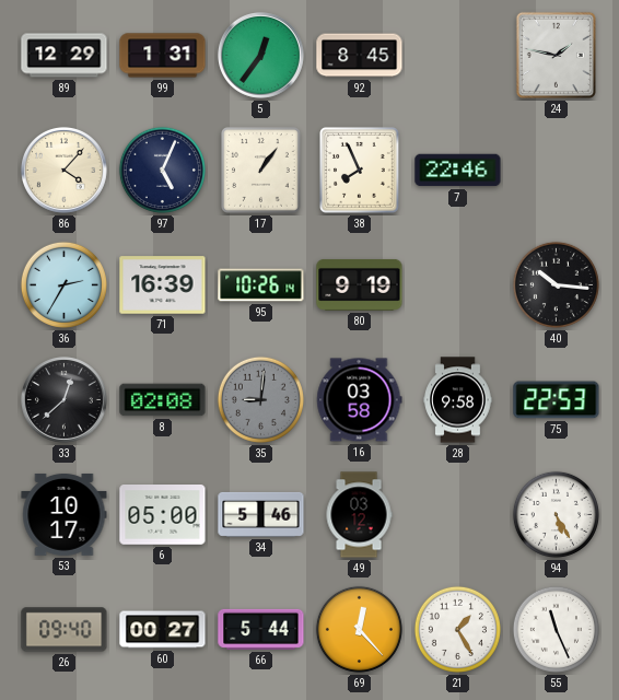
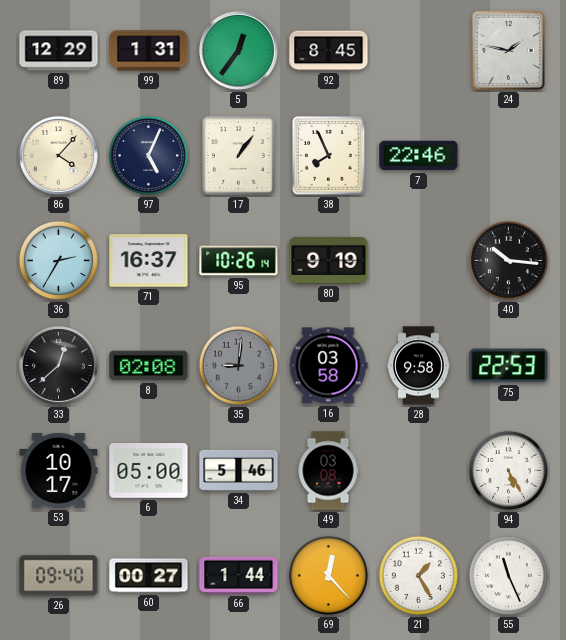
71: 16:39 -> 16:37
49: 03:12 -> 03:08
66: 5:44 -> 1:44
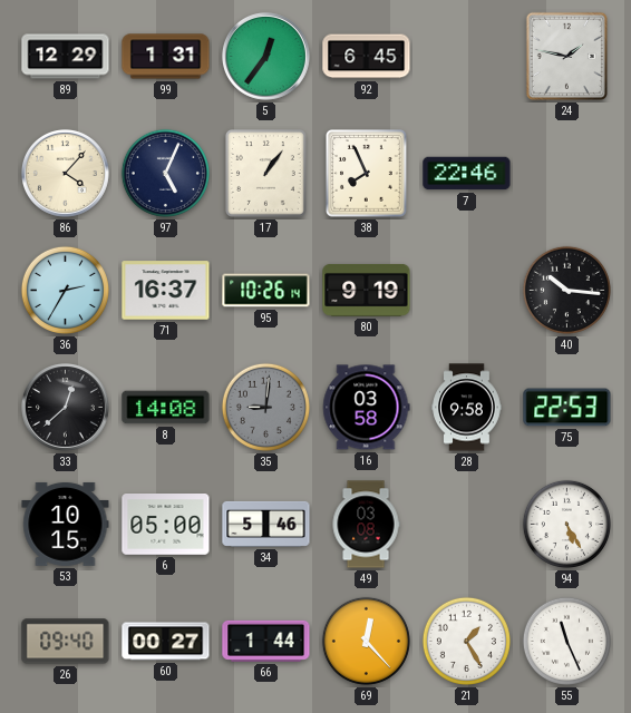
92: 8:45 -> 6:45
8: 02:08 -> 14:08
53: 10:17 -> 10:15
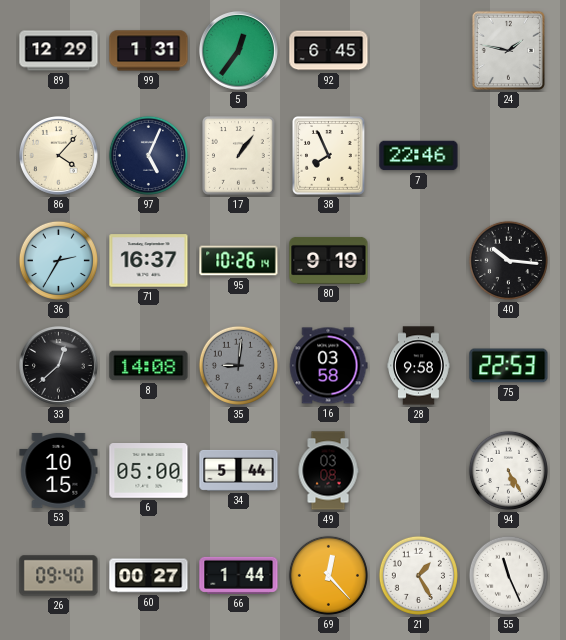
34: 5:46 -> 5:44
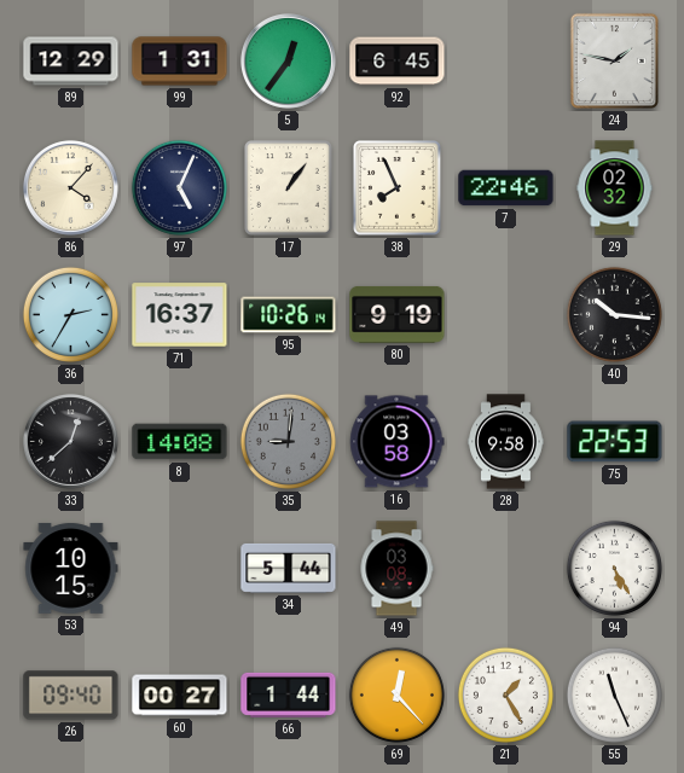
29: none -> 02:32
6: 05:00 -> none
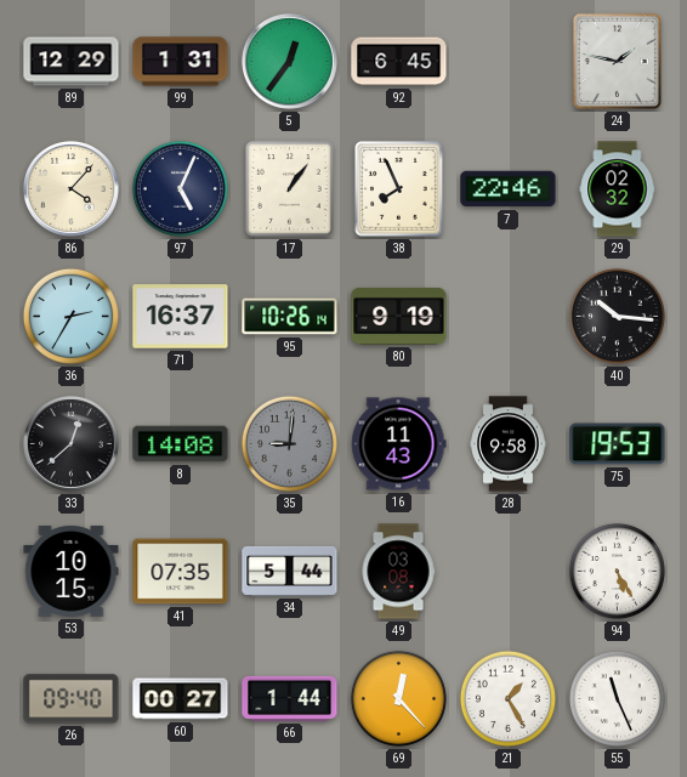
16: 03:58 -> 11:43
75: 22:53 -> 19:53
41: none -> 07:35
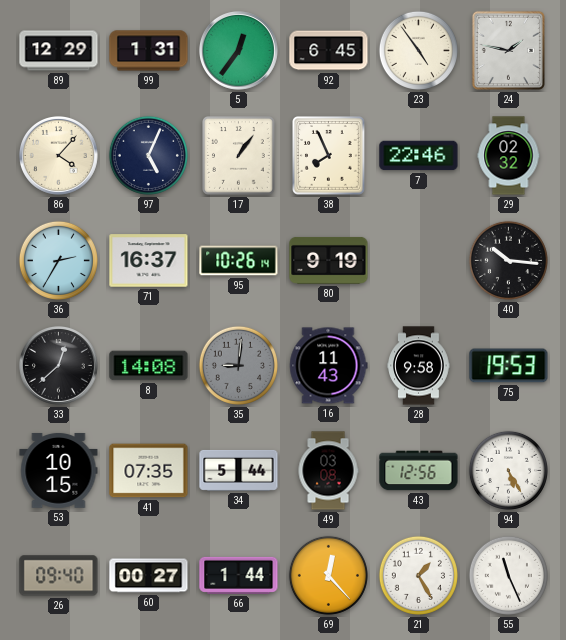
23: none -> 4:54
43: none -> 12:56
